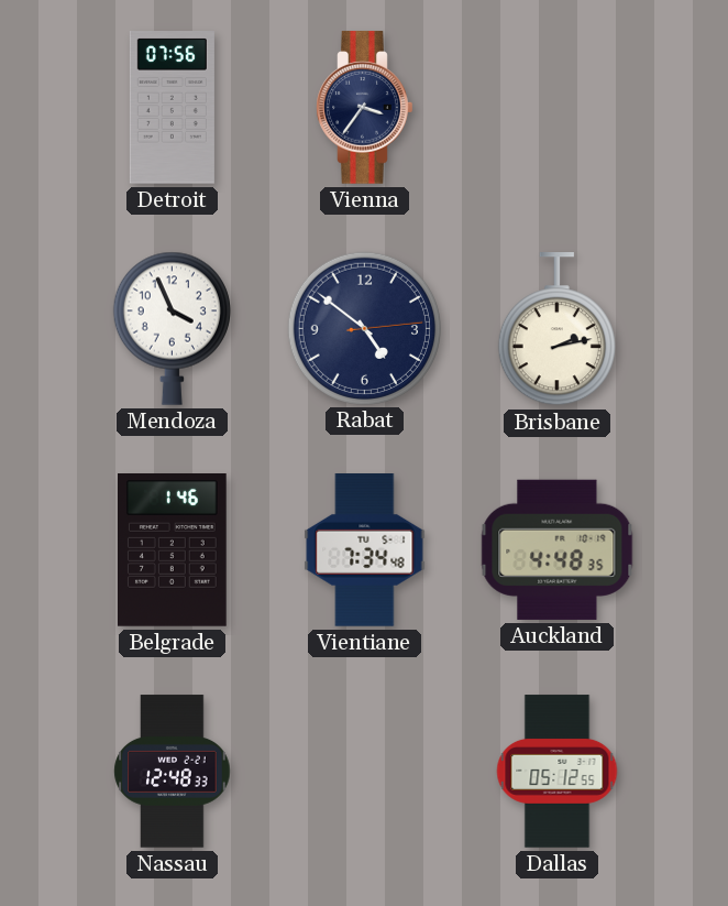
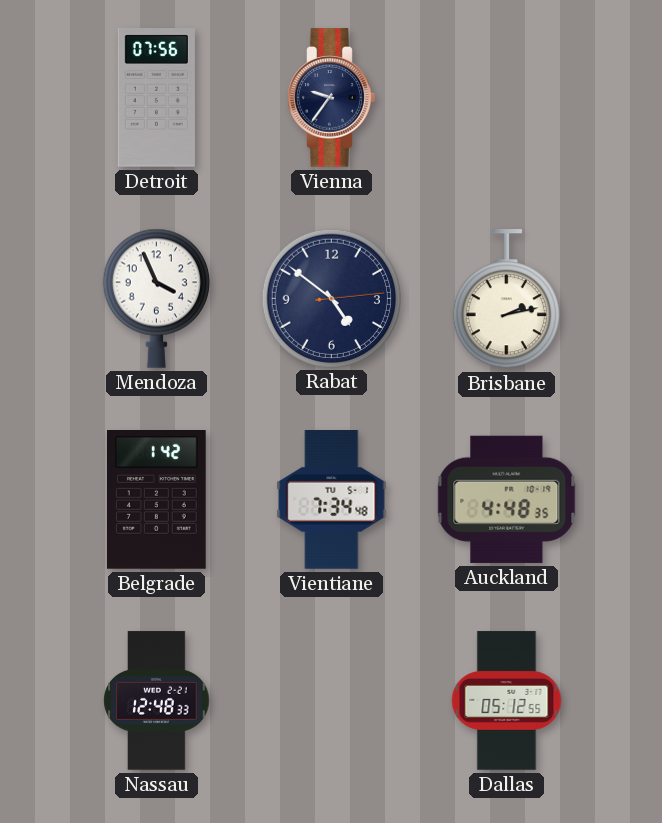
Vienna: 3:36 -> 9:36
Belgrade: 1:46 -> 1:42
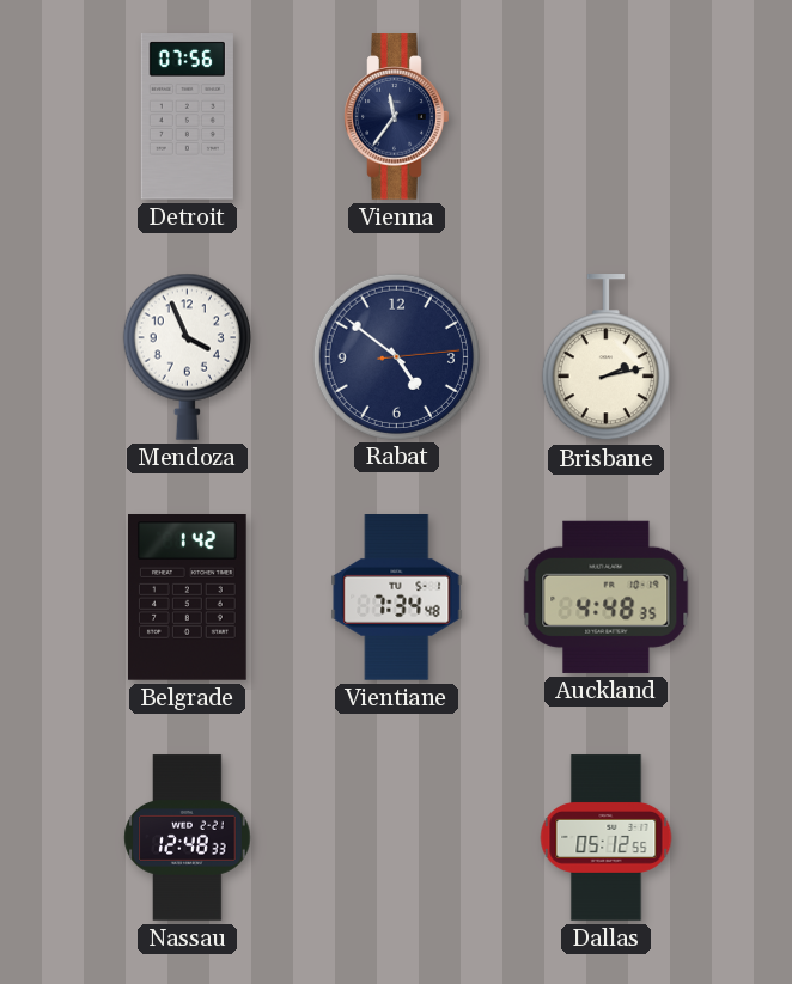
Vienna: 9:36 -> 11:36
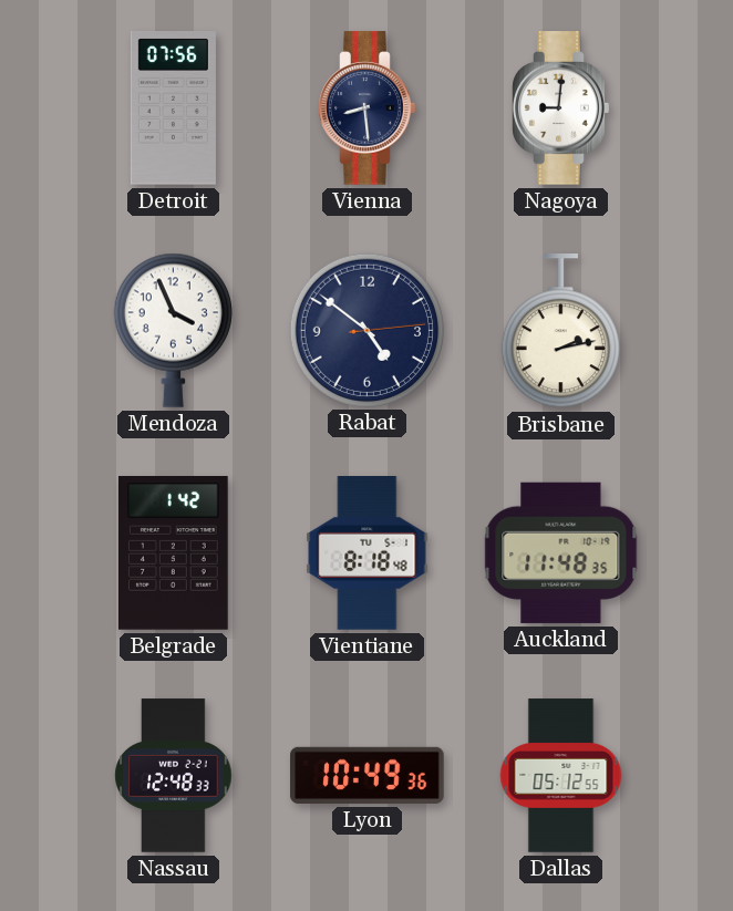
Vienna: 11:36 -> 8:29
Nagoya: none -> 9:01
Vientiane: 7:34 -> 8:18
Auckland: 4:48 -> 11:48
Lyon: none -> 10:49
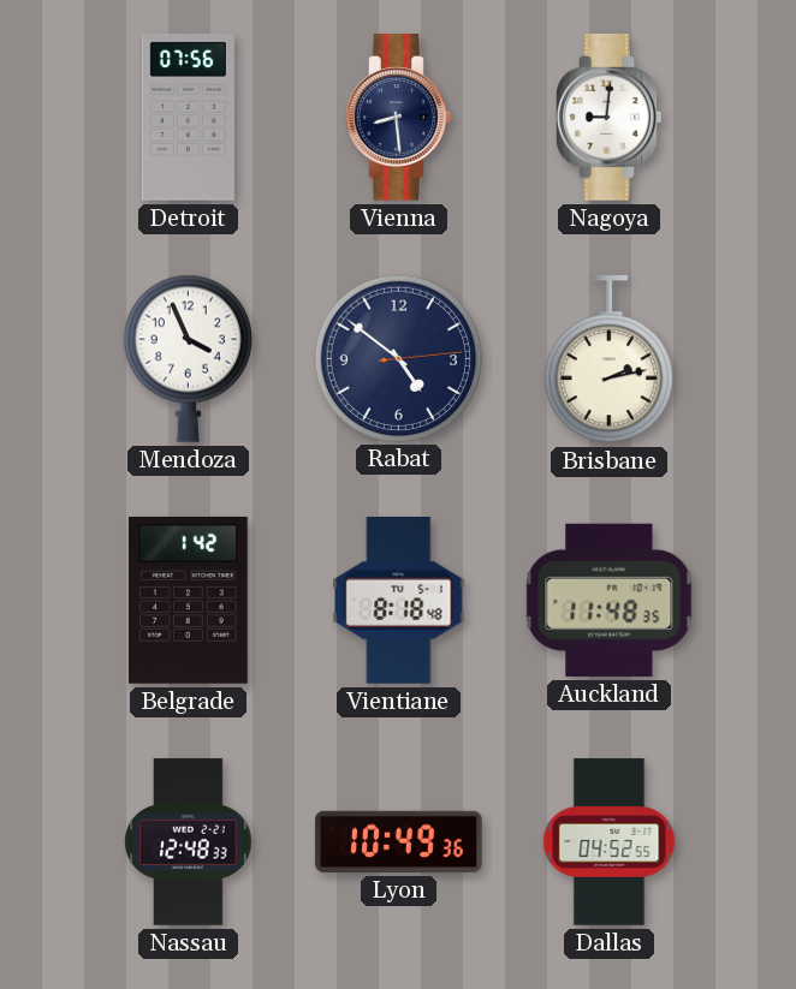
Dallas: 05:12 -> 04:52
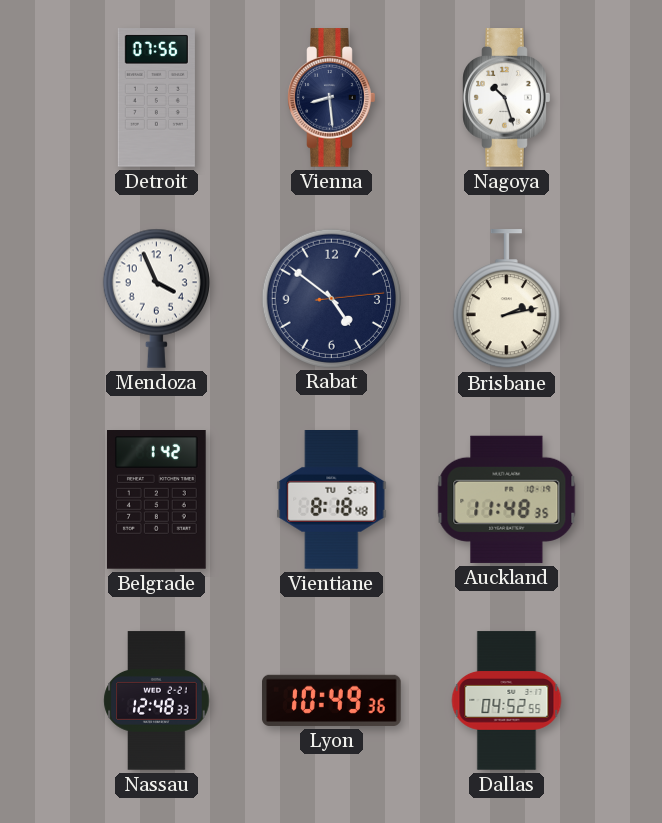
Nagoya: 9:01 -> 10:27
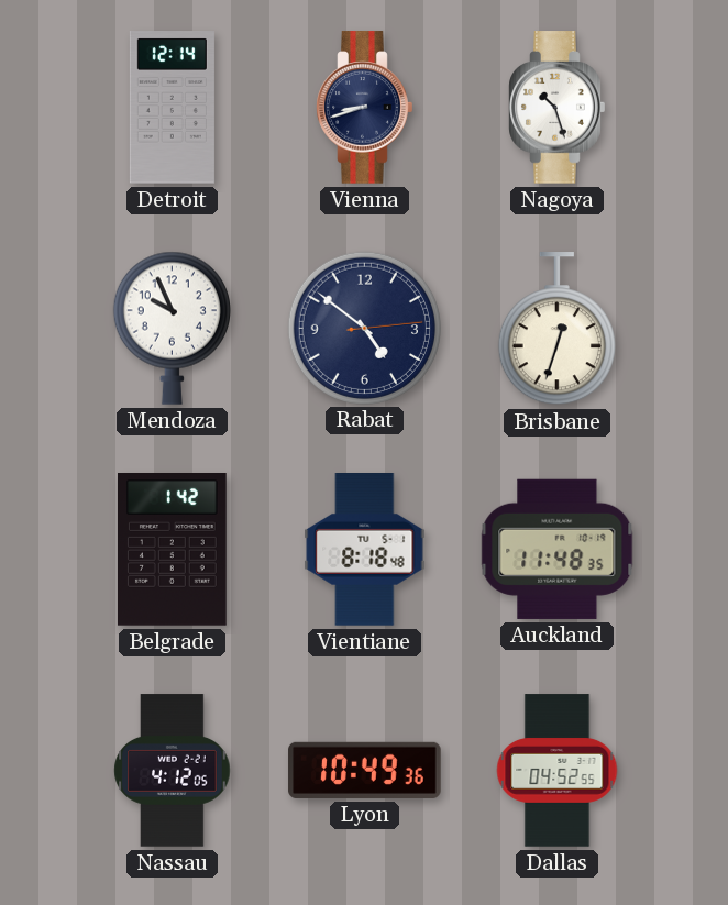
Detroit: 07:56 -> 12:14
Vienna: 8:29 -> 8:42
Mendoza: 3:56 -> 9:56
Brisbane: 2:13 -> 12:33
Nassau: 12:48 -> 4:12
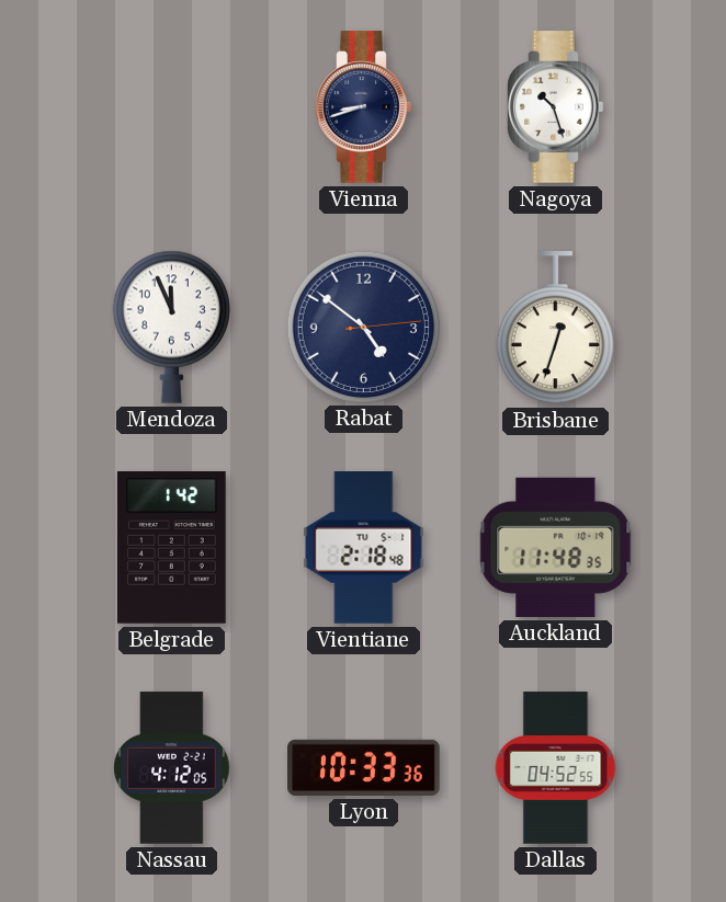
Detroit: 12:14 -> none
Mendoza: 9:56 -> 11:56
Vientiane: 8:18 -> 2:18
Lyon: 10:49 -> 10:33
